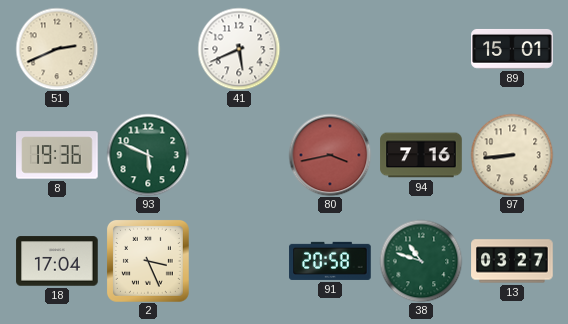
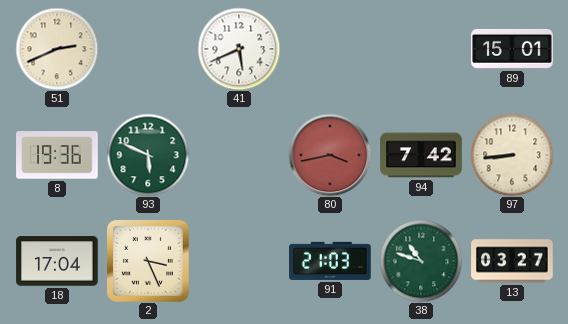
94: 7:16 -> 7:42
91: 20:58 -> 21:03
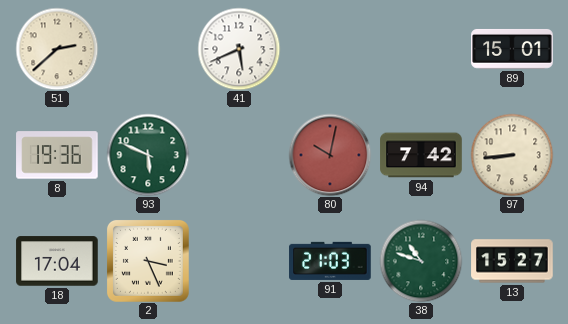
51: 2:41 -> 2:38
80: 3:43 -> 10:02
13: 03:27 -> 15:27
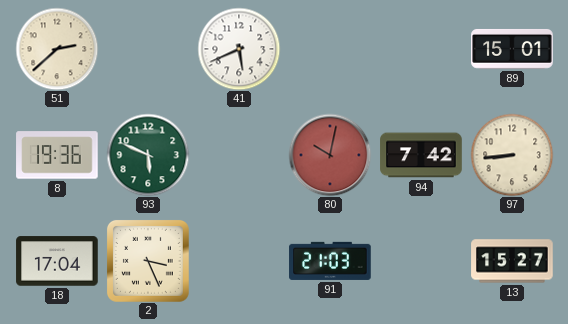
38: 10:48 -> none
